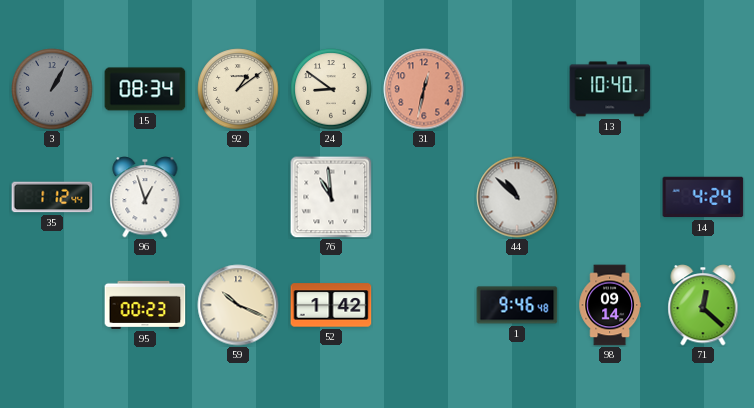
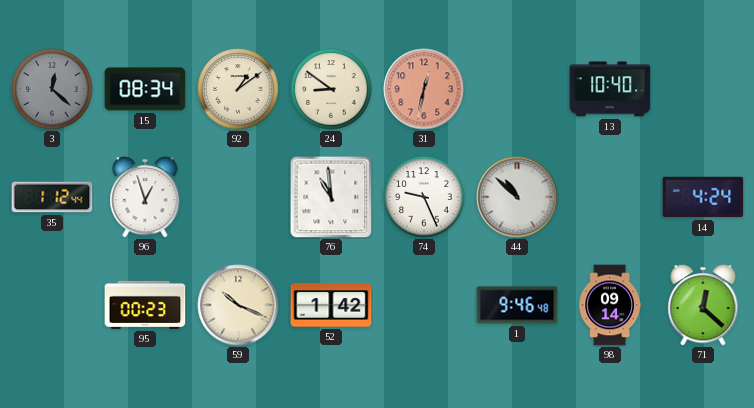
3: 1:05 -> 12:22
74: none -> 9:26
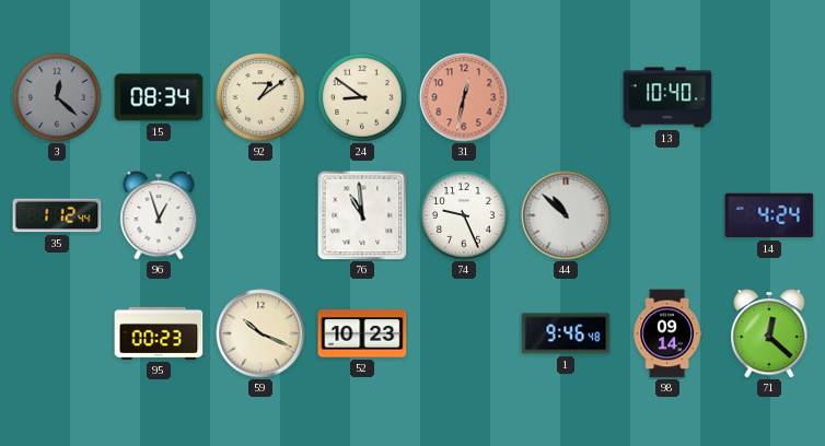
52: 1:42 -> 10:23
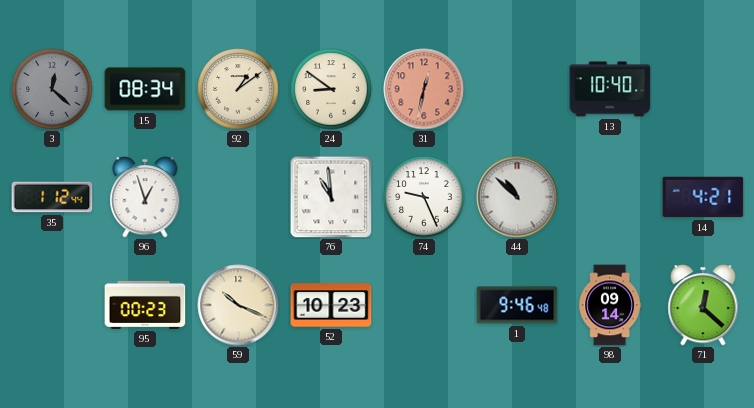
14: 4:24 -> 4:21
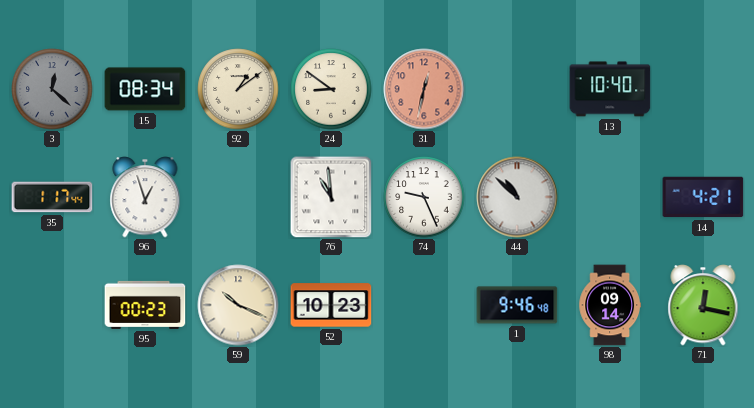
35: 1:12 -> 1:17
71: 12:22 -> 12:17
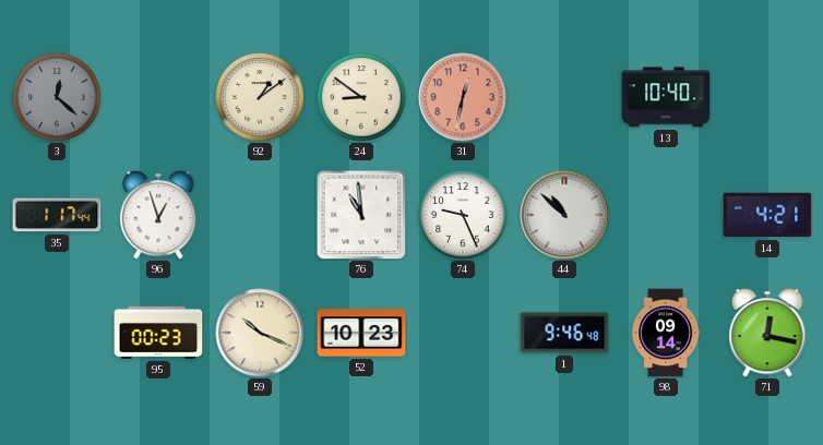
15: 08:34 -> none
